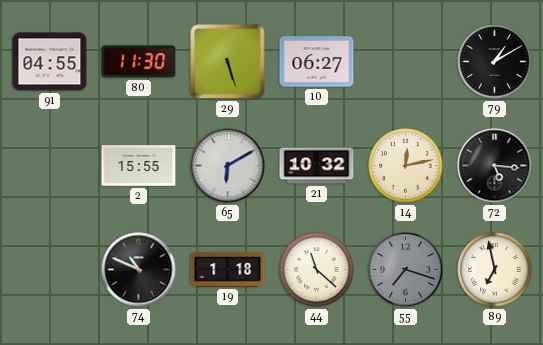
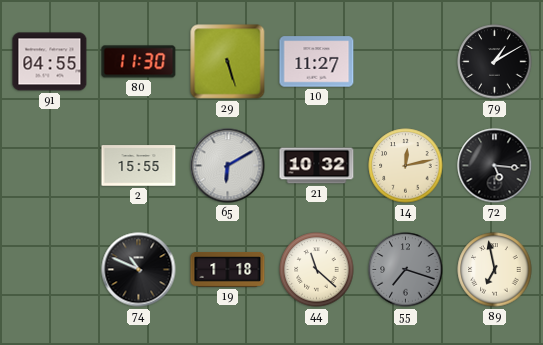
10: 06:27 -> 11:27
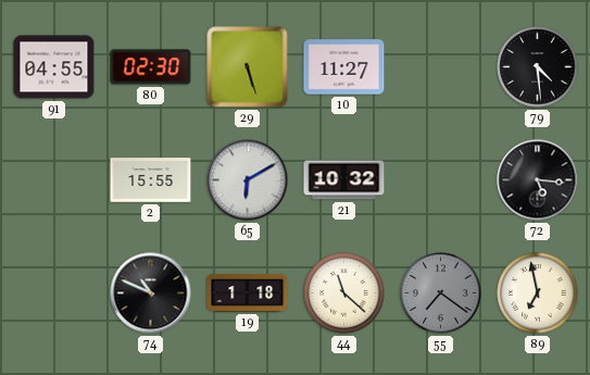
80: 11:30 -> 02:30
79: 1:10 -> 4:29
14: 12:13 -> none
55: 7:18 -> 7:21
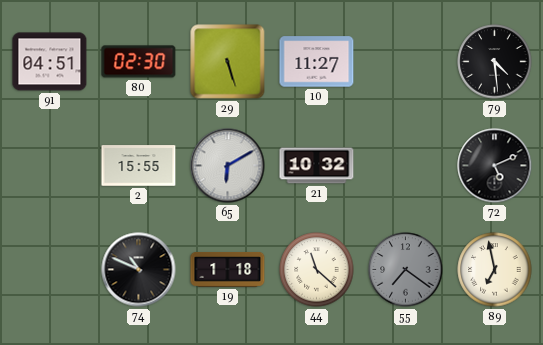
91: 04:55 -> 04:51
72: 5:16 -> 5:11
